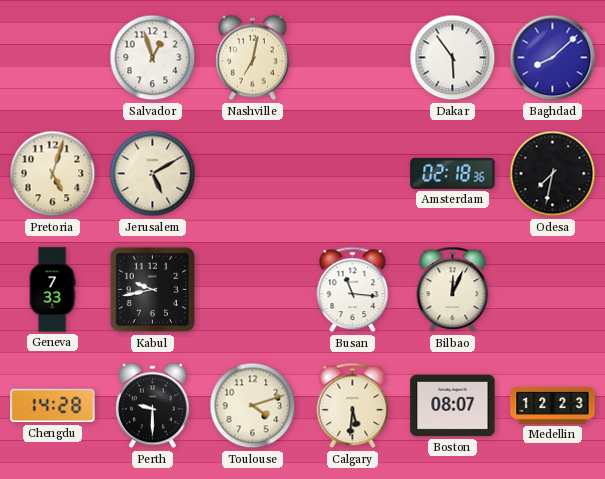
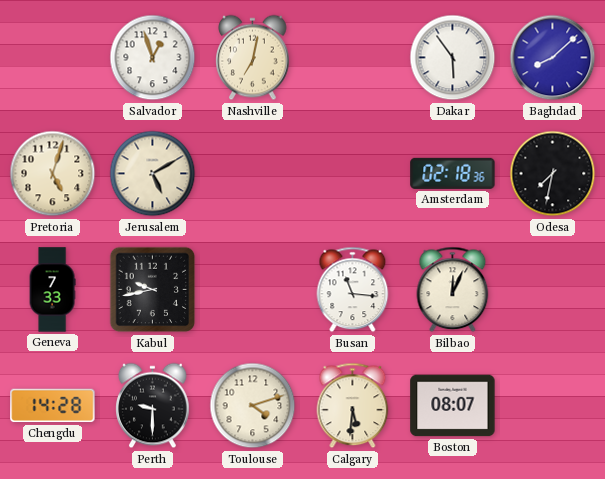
Medellin: 12:23 -> none
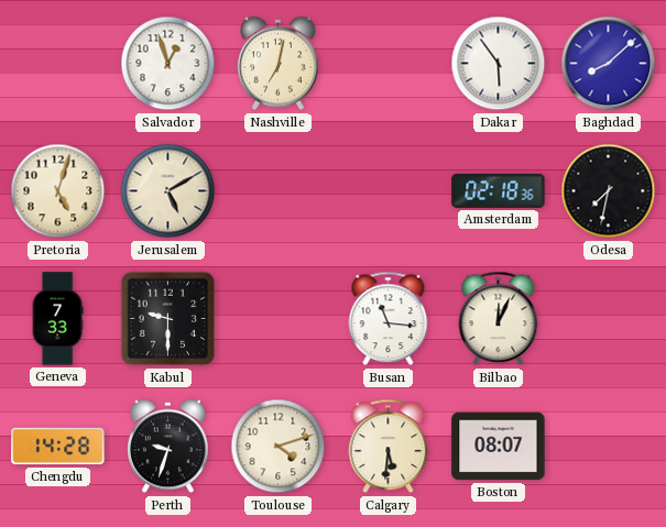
Kabul: 9:43 -> 9:30
Perth: 9:30 -> 9:33
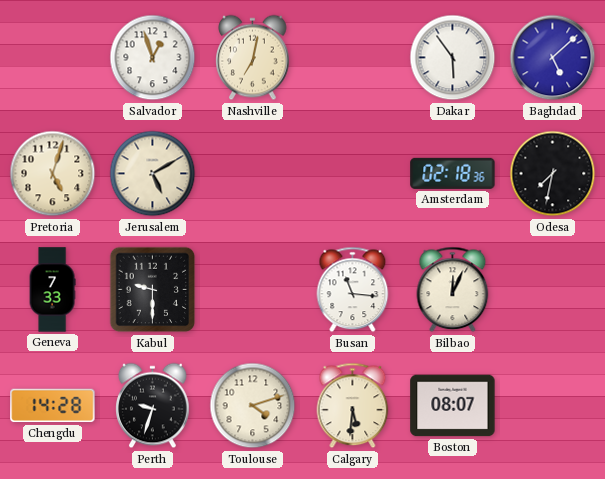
Baghdad: 8:08 -> 5:08
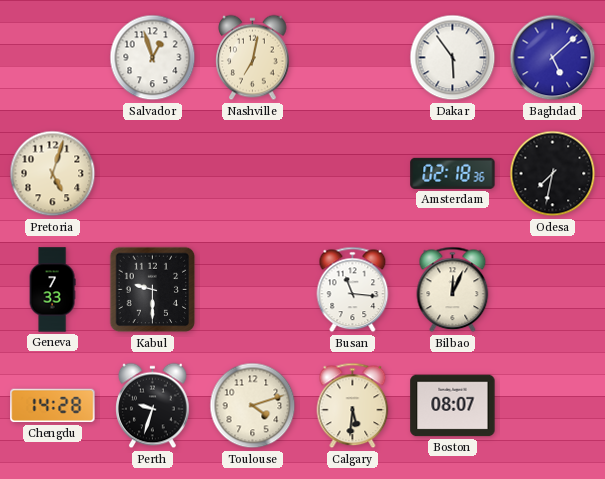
Jerusalem: 5:10 -> none
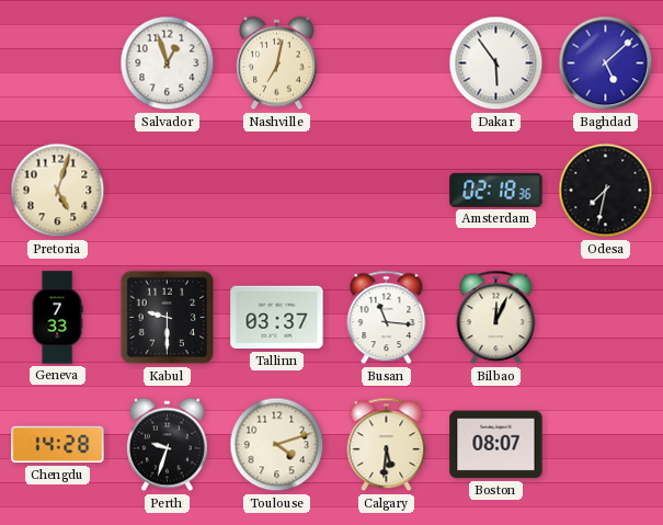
Tallinn: none -> 03:37
